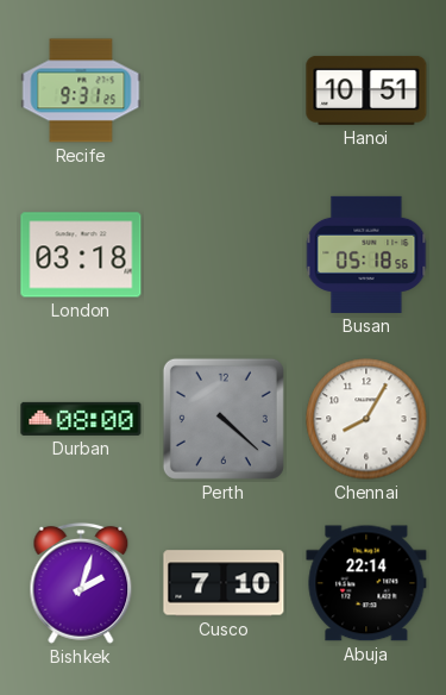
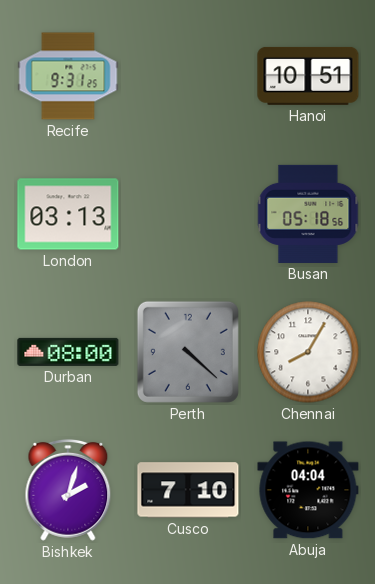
London: 03:18 -> 03:13
Abuja: 22:14 -> 04:04
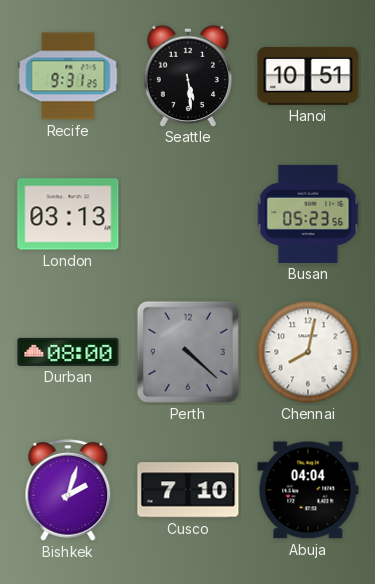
Seattle: none -> 5:29
Busan: 05:18 -> 05:23
Chennai: 8:05 -> 8:02
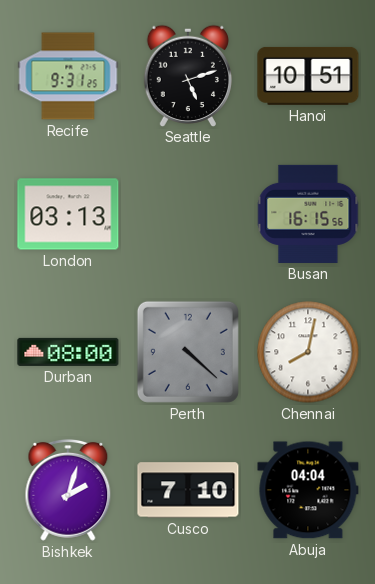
Seattle: 5:29 -> 5:12
Busan: 05:23 -> 16:15
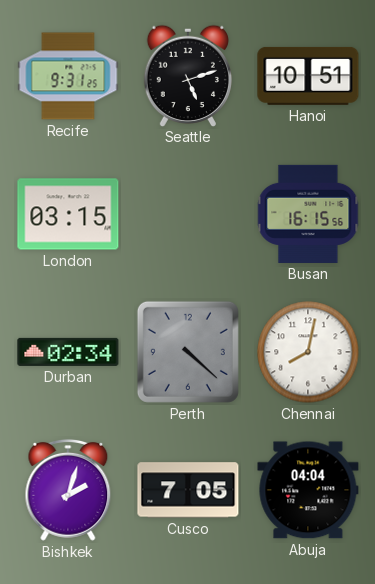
London: 03:13 -> 03:15
Durban: 08:00 -> 02:34
Cusco: 7:10 -> 7:05
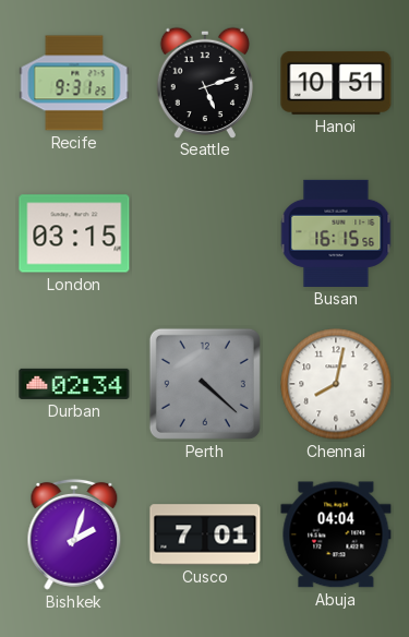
Cusco: 7:05 -> 7:01
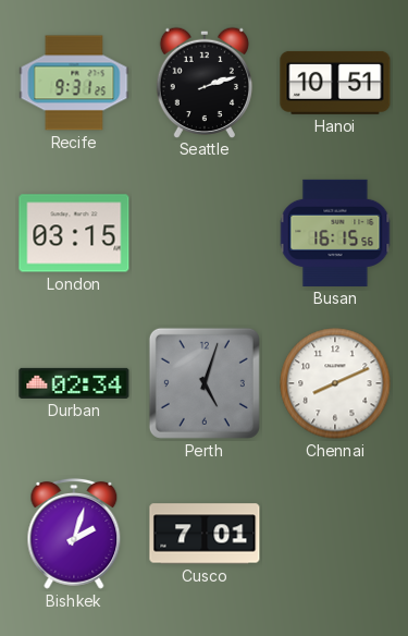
Seattle: 5:12 -> 2:12
Perth: 4:22 -> 5:03
Chennai: 8:02 -> 8:11
Abuja: 04:04 -> none
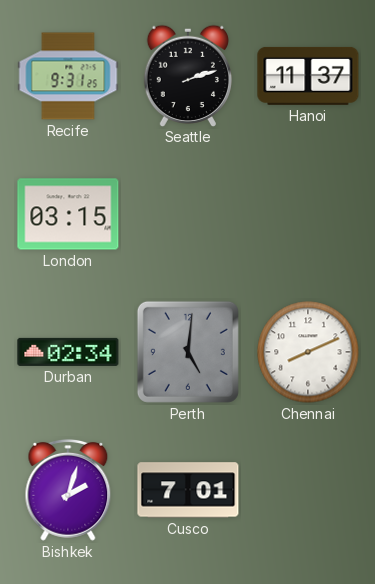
Hanoi: 10:51 -> 11:37
Busan: 16:15 -> none
Perth: 5:03 -> 5:01
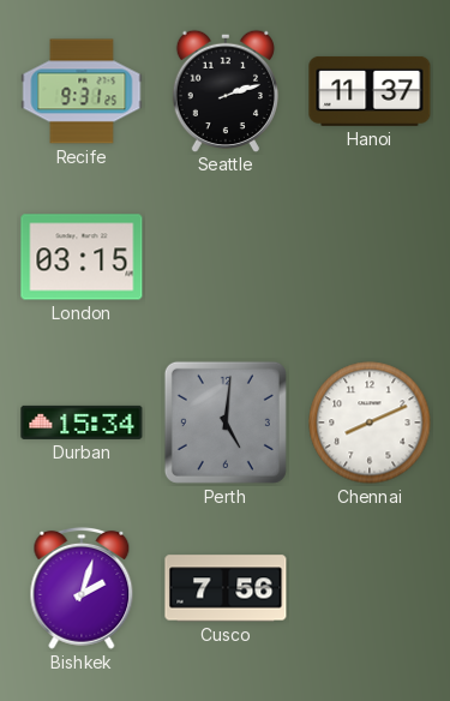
Durban: 02:34 -> 15:34
Cusco: 7:01 -> 7:56
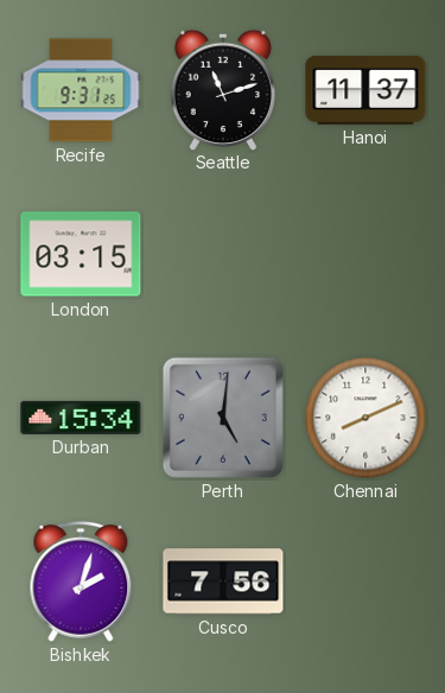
Seattle: 2:12 -> 11:12
